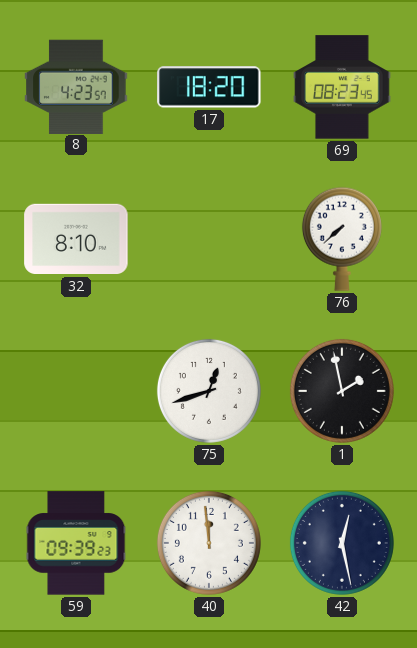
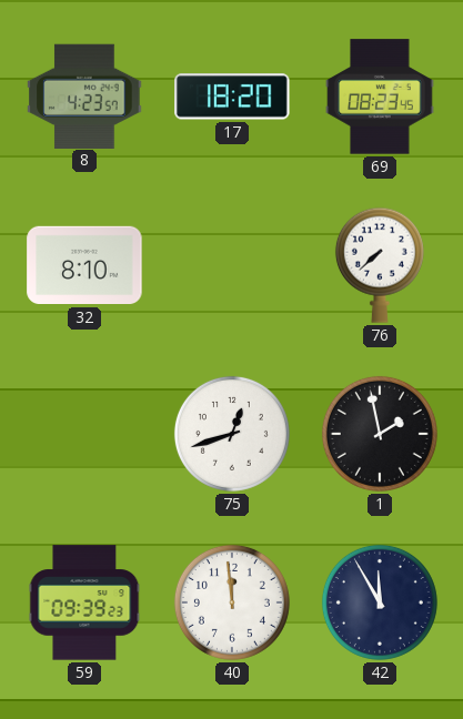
42: 12:28 -> 11:55
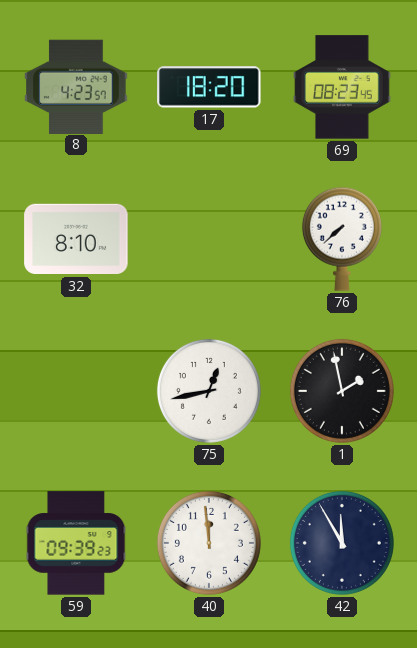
75: 12:42 -> 12:43
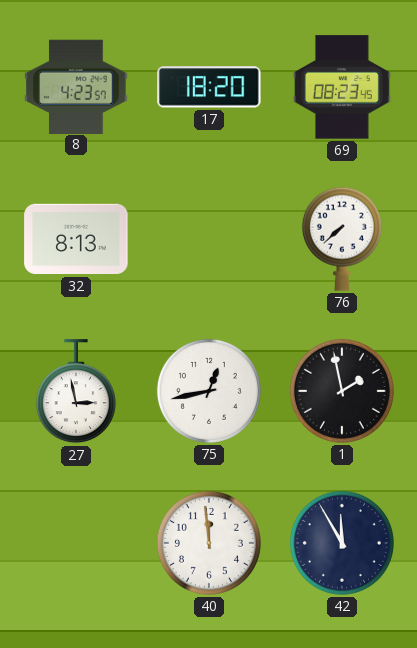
32: 8:10 -> 8:13
27: none -> 2:58
59: 09:39 -> none
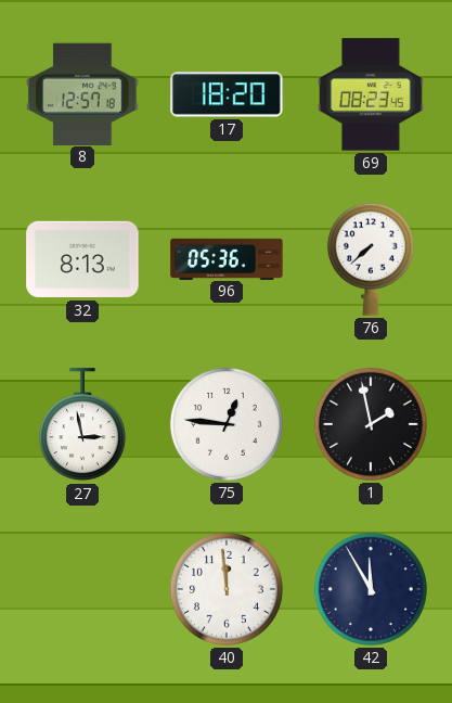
8: 4:23 -> 12:57
96: none -> 05:36
75: 12:43 -> 12:46
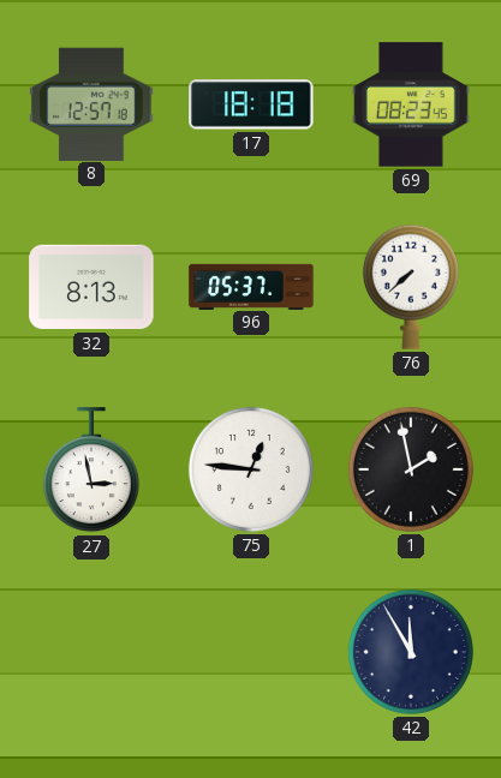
17: 18:20 -> 18:18
96: 05:36 -> 05:37
40: 11:59 -> none
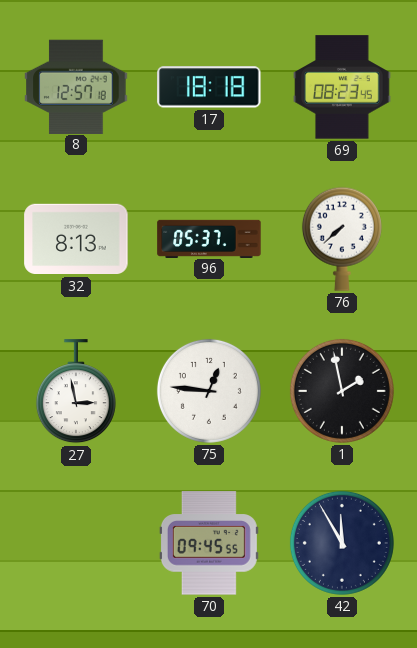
70: none -> 09:45
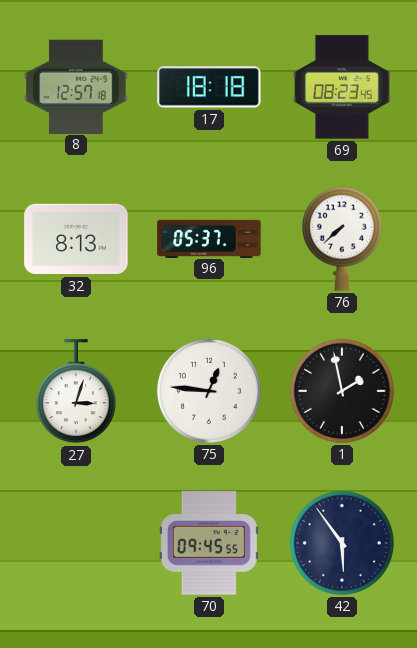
27: 2:58 -> 3:03
42: 11:55 -> 5:54
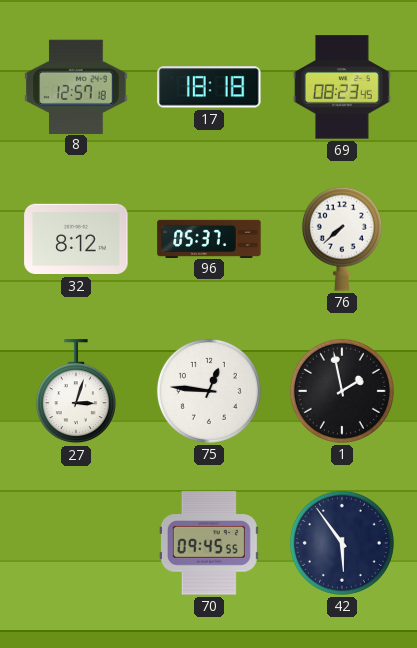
32: 8:13 -> 8:12
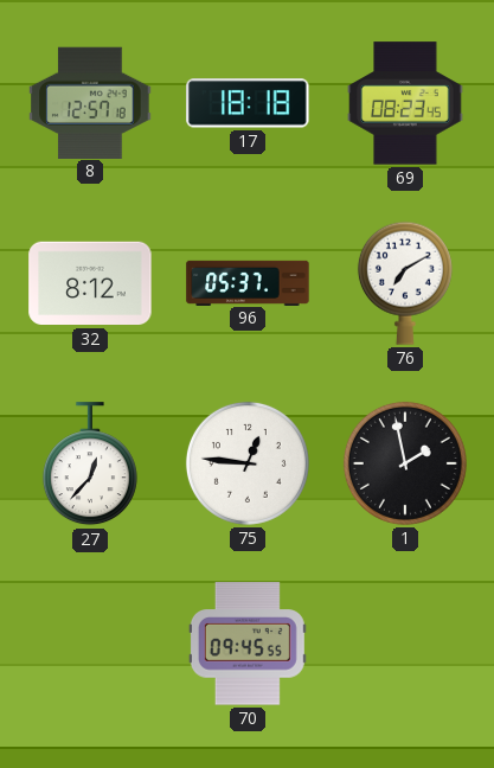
76: 7:38 -> 7:10
27: 3:03 -> 12:37
42: 5:54 -> none
